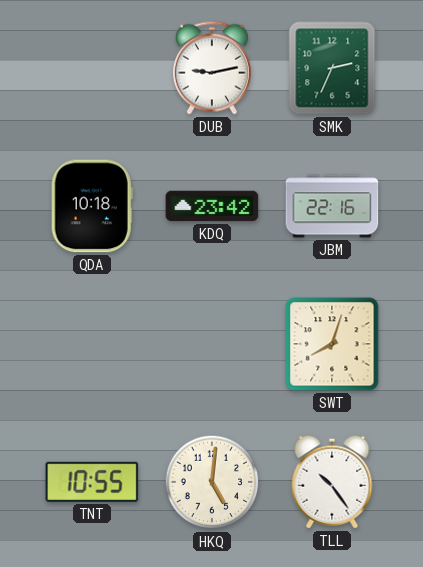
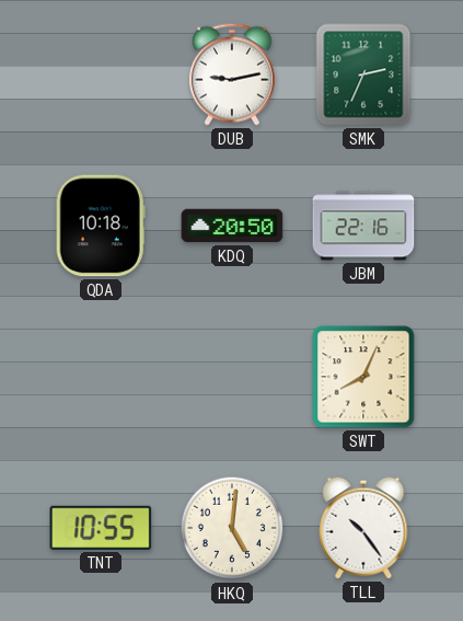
KDQ: 23:42 -> 20:50
SWT: 8:03 -> 8:04
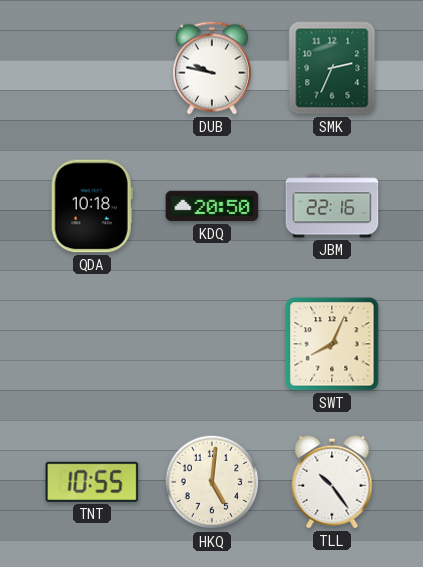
DUB: 9:13 -> 9:47
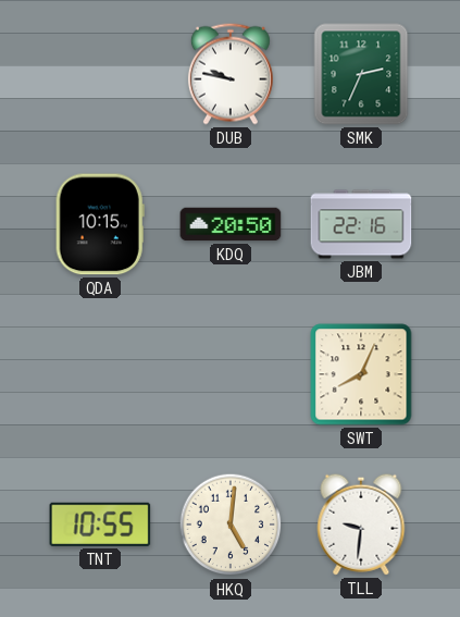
QDA: 10:18 -> 10:15
TLL: 10:24 -> 9:31
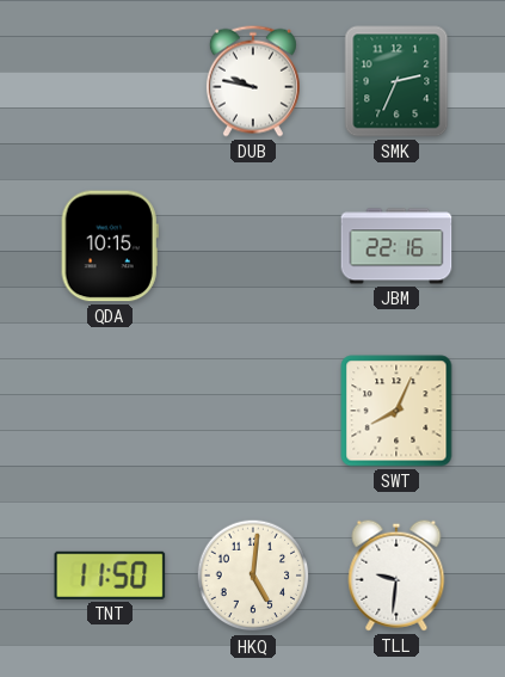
KDQ: 20:50 -> none
TNT: 10:55 -> 11:50
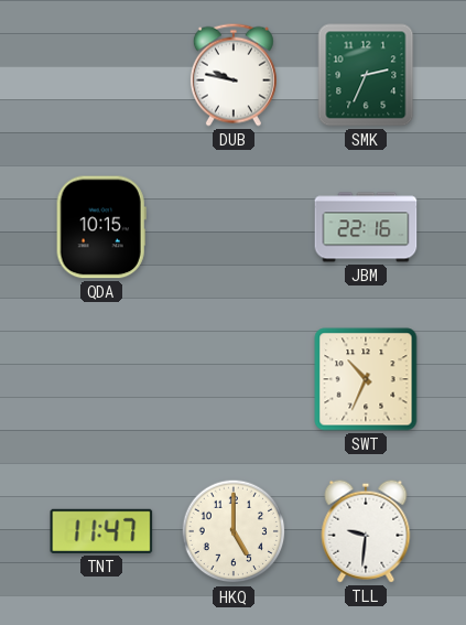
SWT: 8:04 -> 10:34
TNT: 11:50 -> 11:47
HKQ: 5:01 -> 5:00
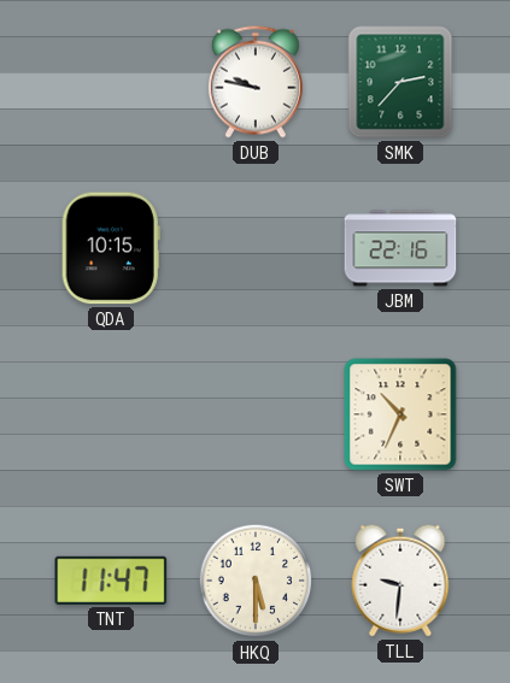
SMK: 2:34 -> 2:37
HKQ: 5:00 -> 5:30
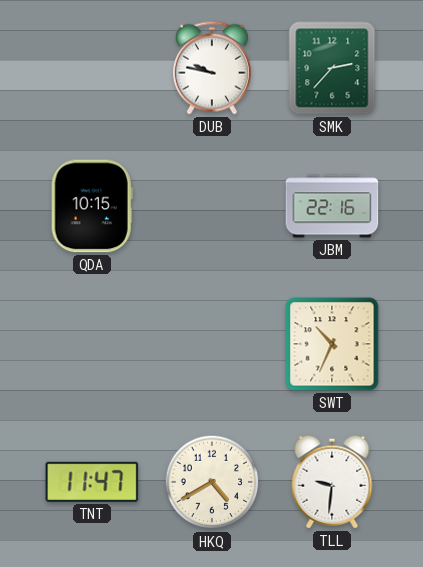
HKQ: 5:30 -> 4:40
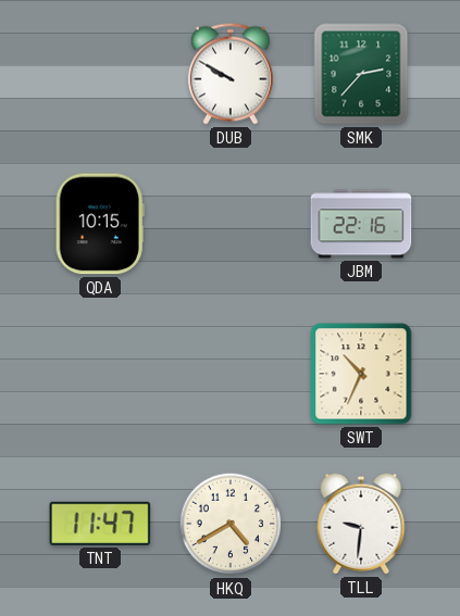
DUB: 9:47 -> 9:50
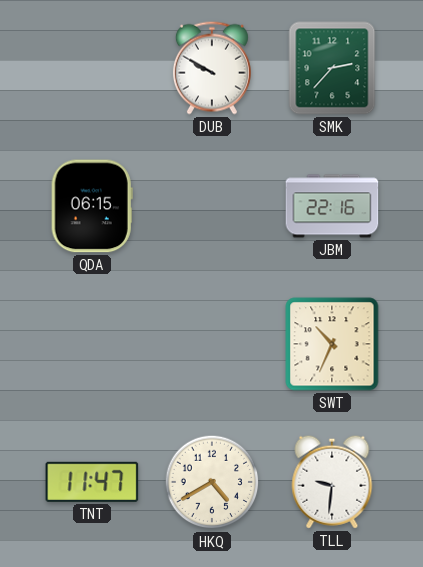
QDA: 10:15 -> 06:15
